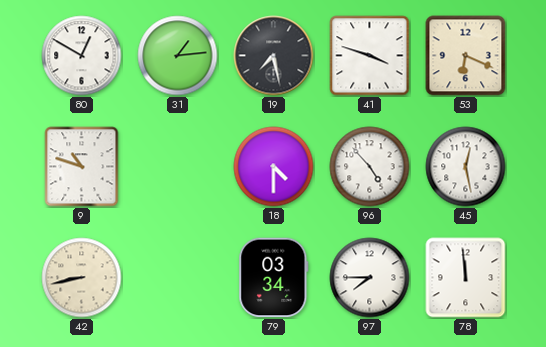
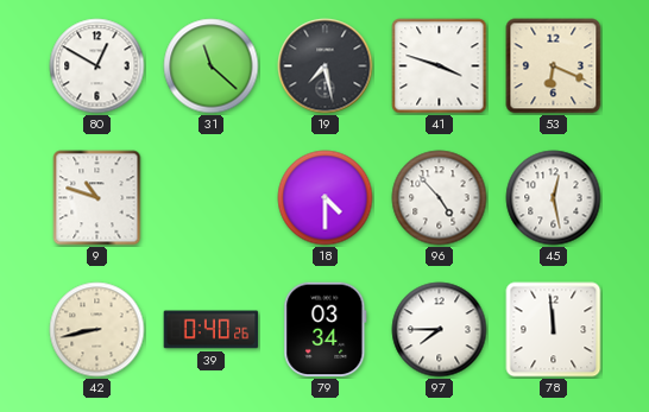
31: 1:14 -> 11:22
39: none -> 0:40
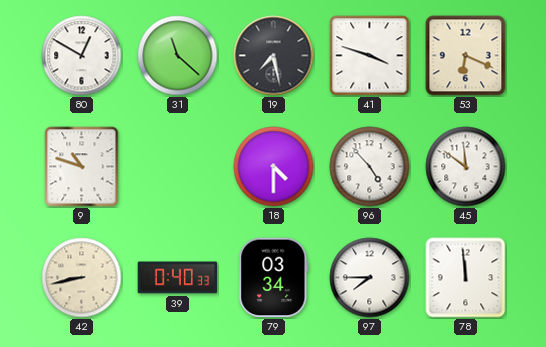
45: 12:28 -> 11:51
39: 0:40:26 -> 0:40:33
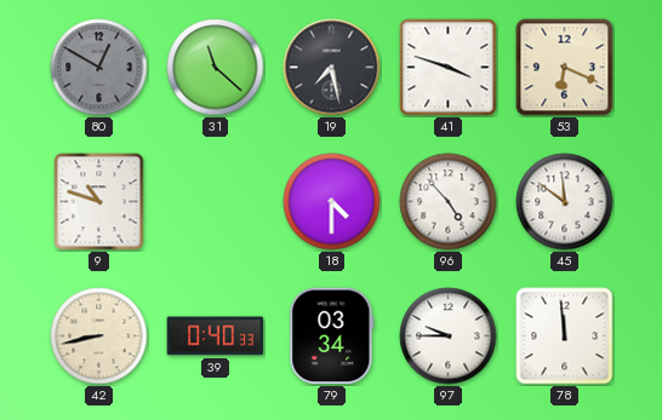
80 dial: white -> grey
97: 7:45 -> 9:45
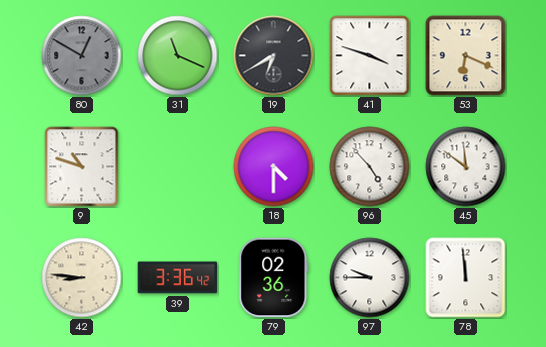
31: 11:22 -> 11:19
19: 7:28 -> 6:40
42: 8:43 -> 8:46
39: 0:40 -> 3:36
79: 03:34 -> 02:36
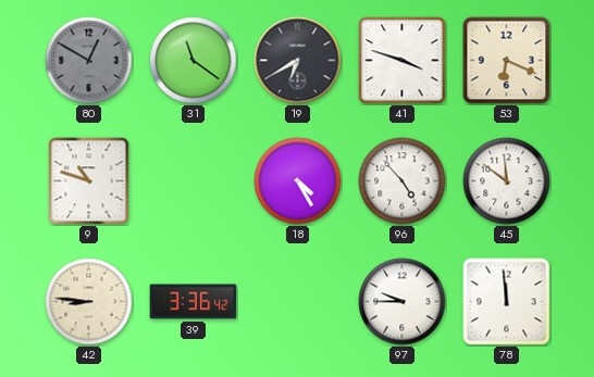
31: 11:19 -> 11:21
18: 4:30 -> 4:25
79: 02:36 -> none
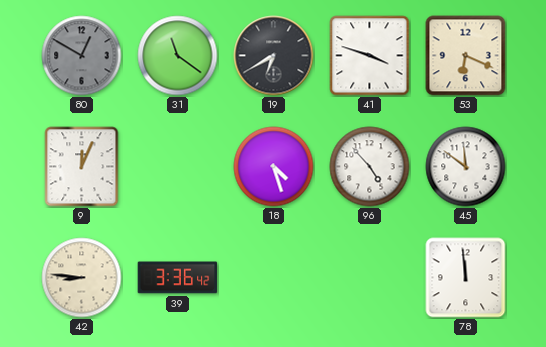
9: 10:48 -> 12:04
18: 4:25 -> 4:27
97: 9:45 -> none
